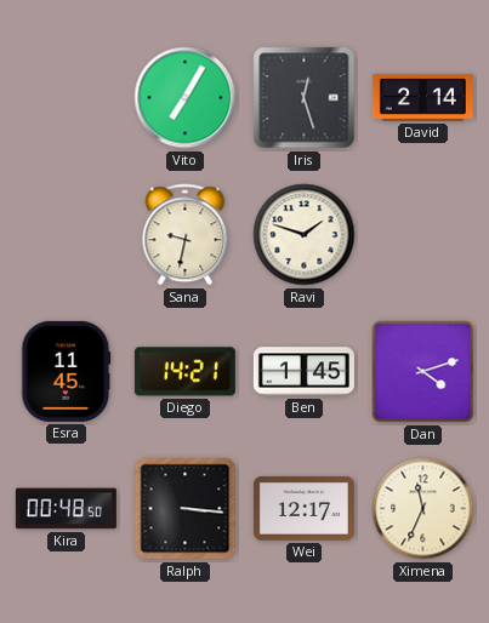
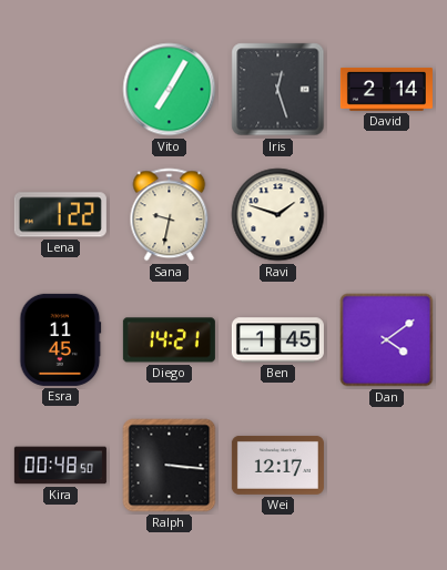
Lena: none -> 1:22
Dan: 4:12 -> 4:09
Ximena: 11:34 -> none
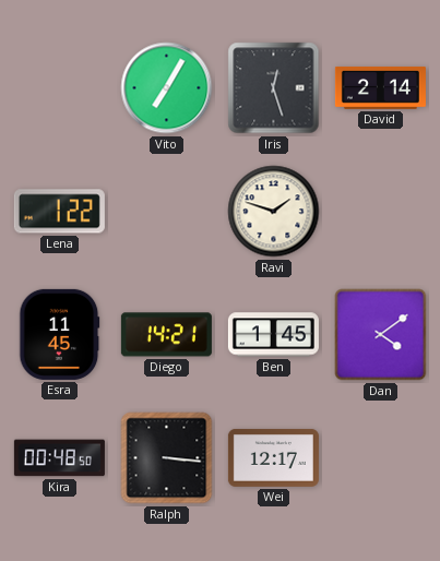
Sana: 9:32 -> none
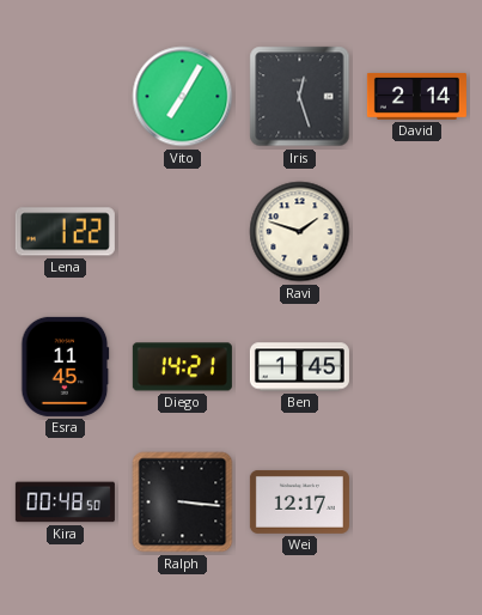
Dan: 4:09 -> none
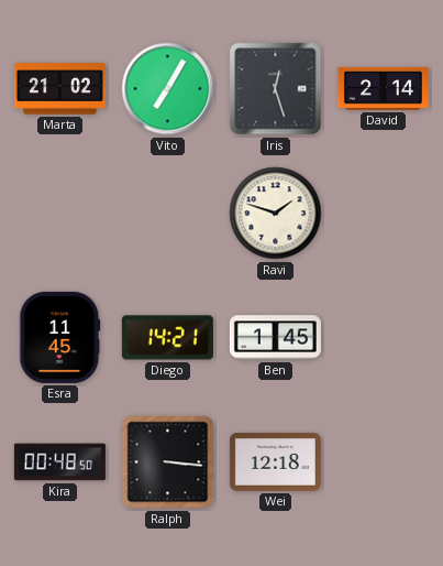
Marta: none -> 21:02
Lena: 1:22 -> none
Wei: 12:17 -> 12:18
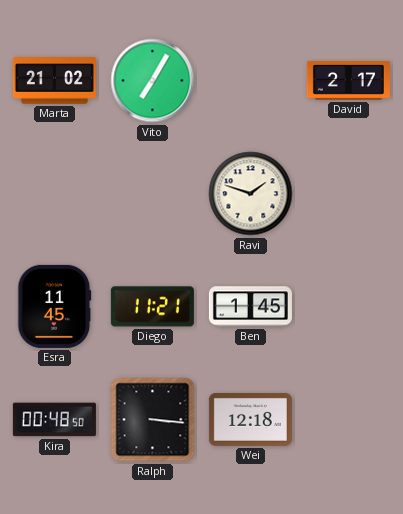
Iris: 12:27 -> none
David: 2:14 -> 2:17
Diego: 14:21 -> 11:21
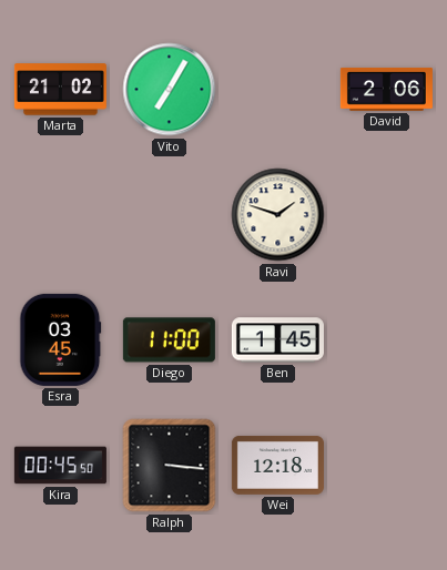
David: 2:17 -> 2:06
Esra: 11:45 -> 03:45
Diego: 11:21 -> 11:00
Kira: 00:48 -> 00:45
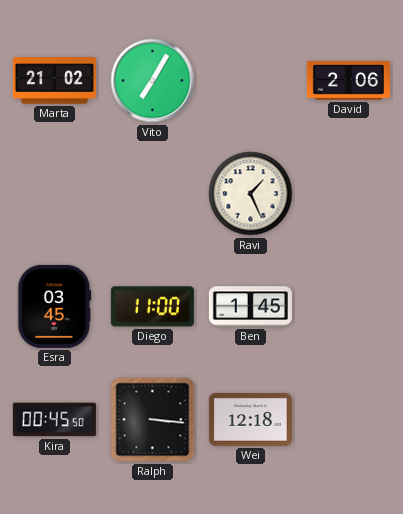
Ravi: 1:48 -> 1:26
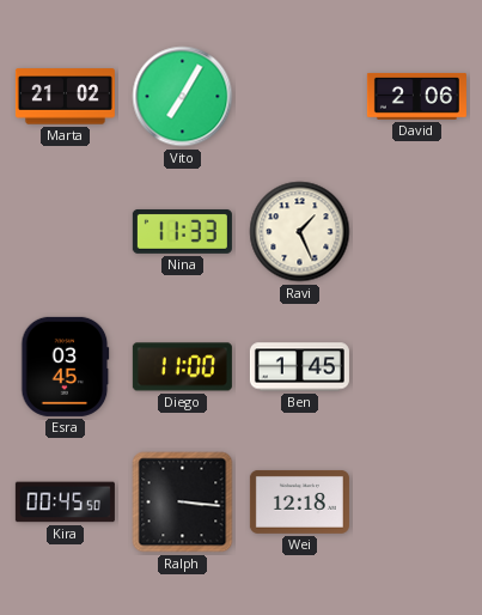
Nina: none -> 11:33
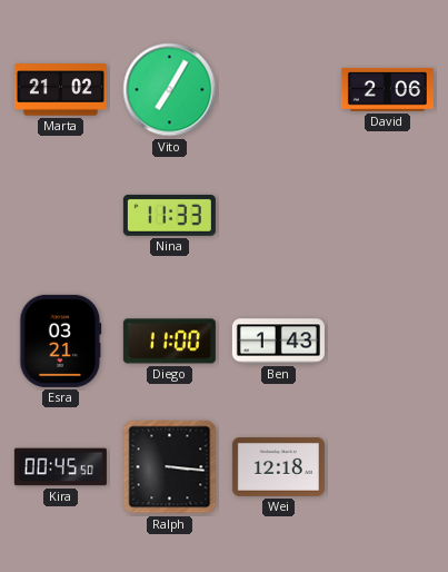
Ravi: 1:26 -> none
Esra: 03:45 -> 03:21
Ben: 1:45 -> 1:43
